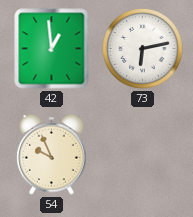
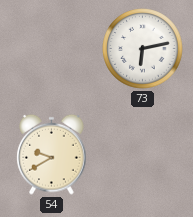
42: 12:59 -> none
54: 9:56 -> 9:40
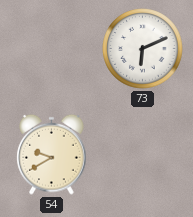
73: 6:13 -> 6:11
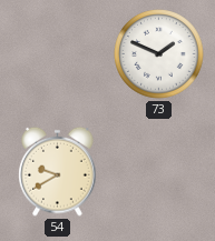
73: 6:11 -> 1:49
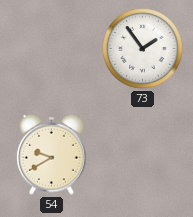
73: 1:49 -> 1:54
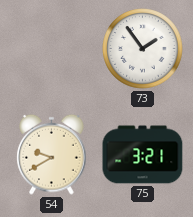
75: none -> 3:21
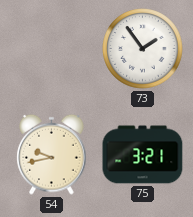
54: 9:40 -> 9:43
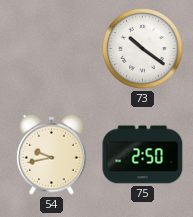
73: 1:54 -> 10:21
75: 3:21 -> 2:50
